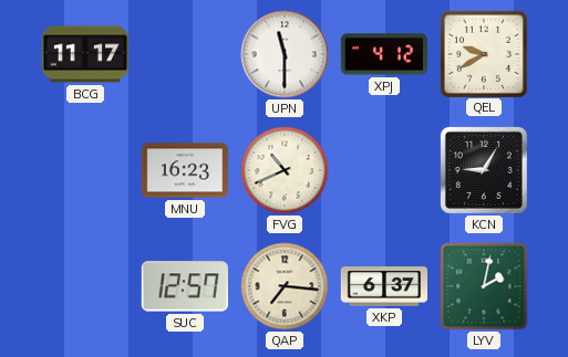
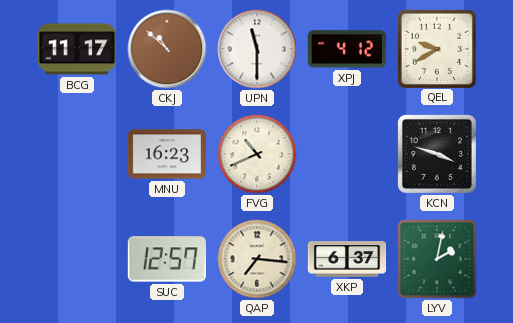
CKJ: none -> 10:52
KCN: 9:05 -> 3:48
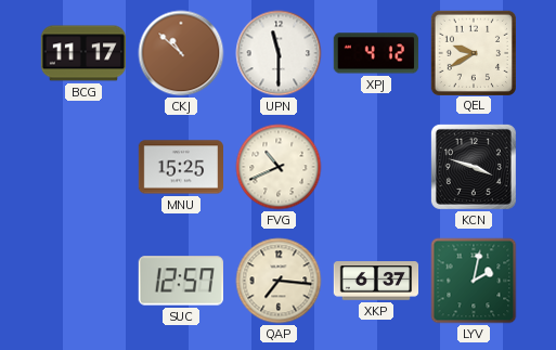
MNU: 16:23 -> 15:25
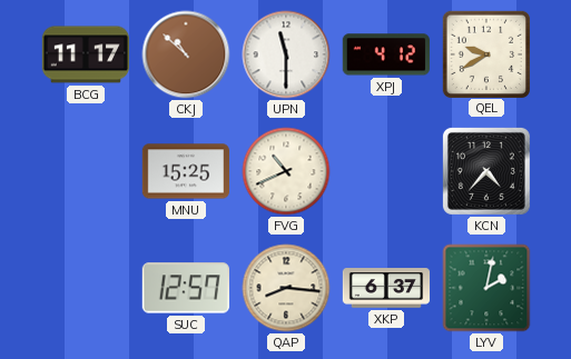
KCN: 3:48 -> 4:37
QAP: 7:16 -> 8:16
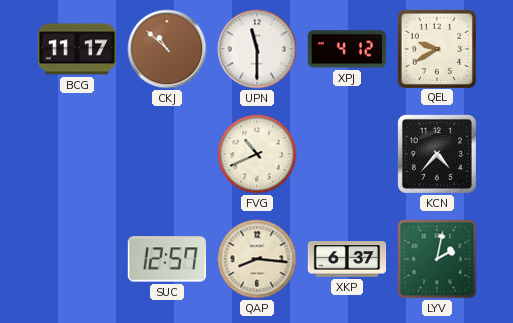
MNU: 15:25 -> none
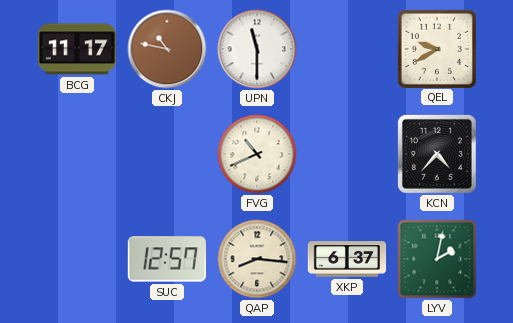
CKJ: 10:52 -> 10:47
XPJ: 4:12 -> none
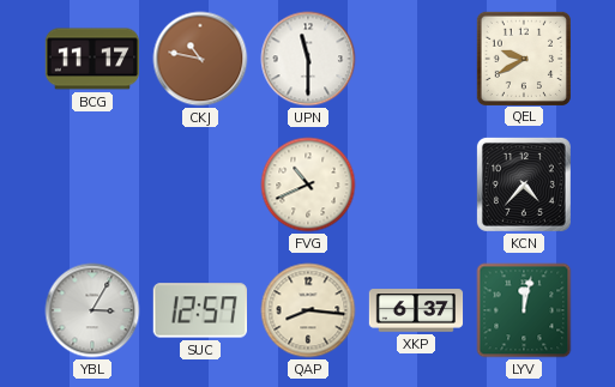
YBL: none -> 3:05
LYV: 2:02 -> 12:02
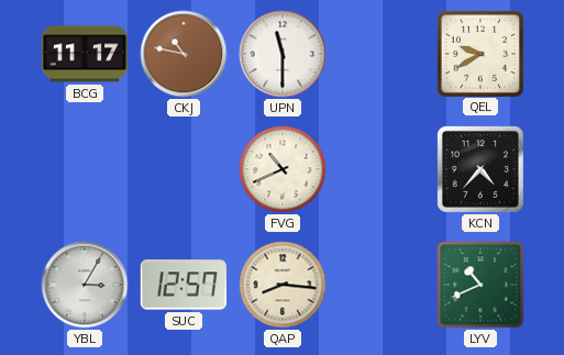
XKP: 6:37 -> none
LYV: 12:02 -> 10:41
